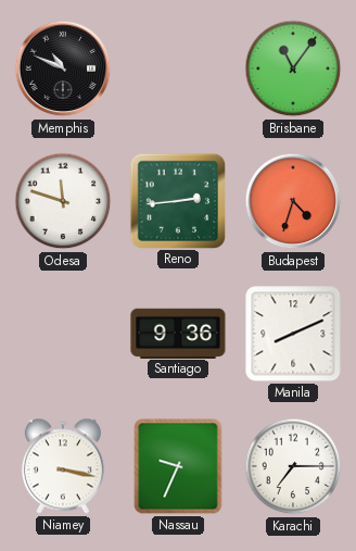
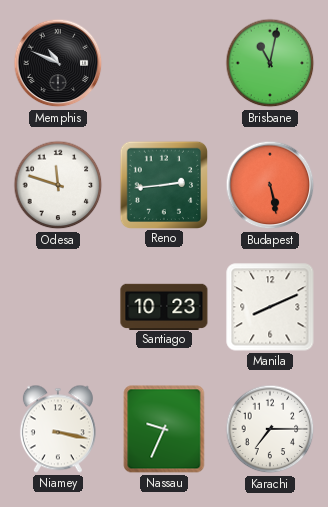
Brisbane: 11:06 -> 11:02
Budapest: 4:33 -> 5:28
Santiago: 9:36 -> 10:23
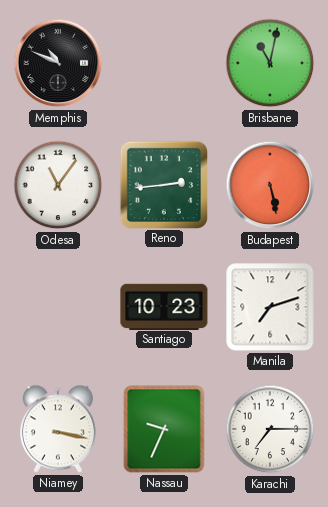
Odesa: 11:48 -> 11:06
Manila: 8:11 -> 7:12
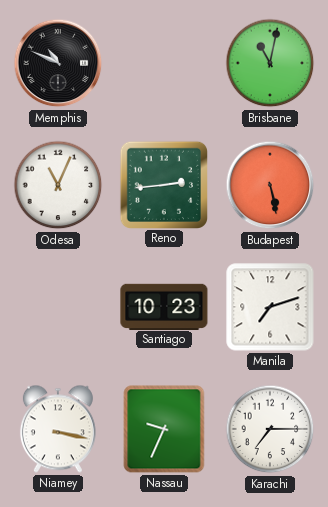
Odesa: 11:06 -> 11:04
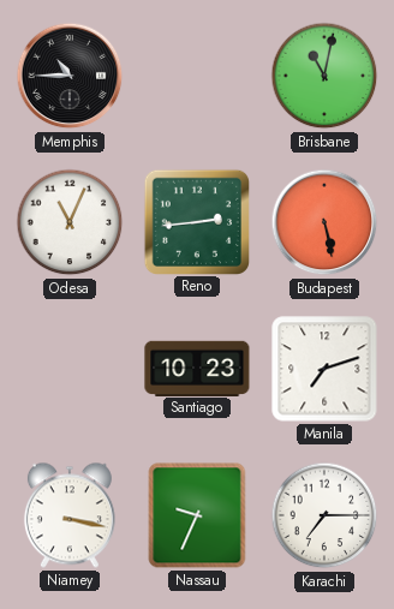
Memphis: 10:49 -> 10:45
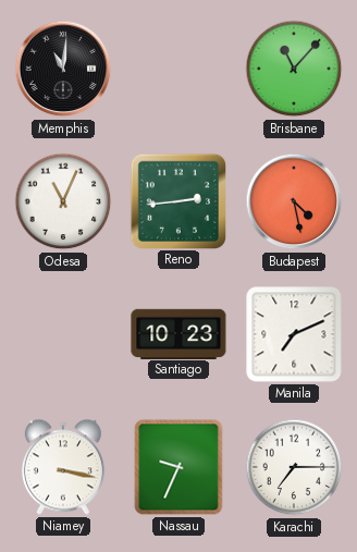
Memphis: 10:45 -> 11:01
Brisbane: 11:02 -> 11:07
Budapest: 5:28 -> 4:28
Manila: 7:12 -> 7:11
